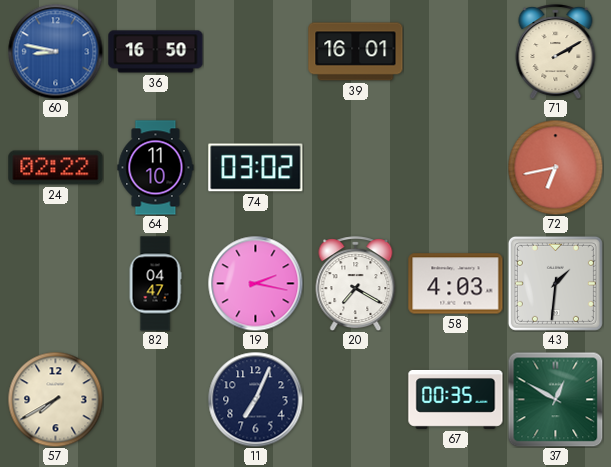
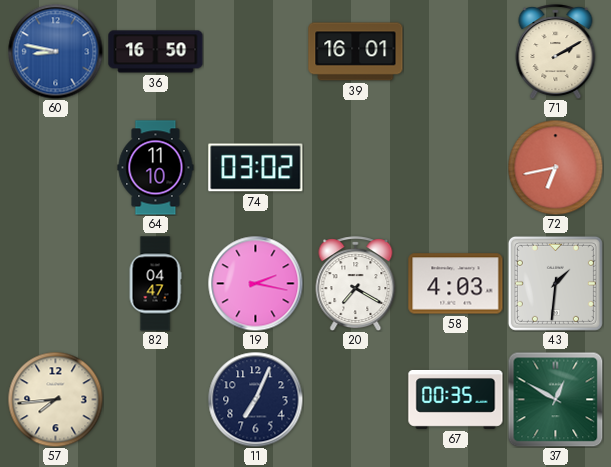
24: 02:22 -> none
57: 7:40 -> 7:44
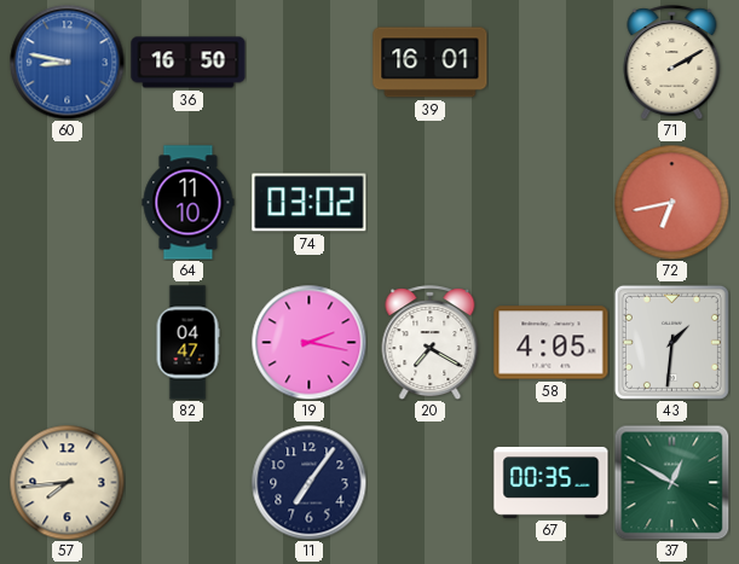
58: 4:03 -> 4:05
11: 7:04 -> 7:06
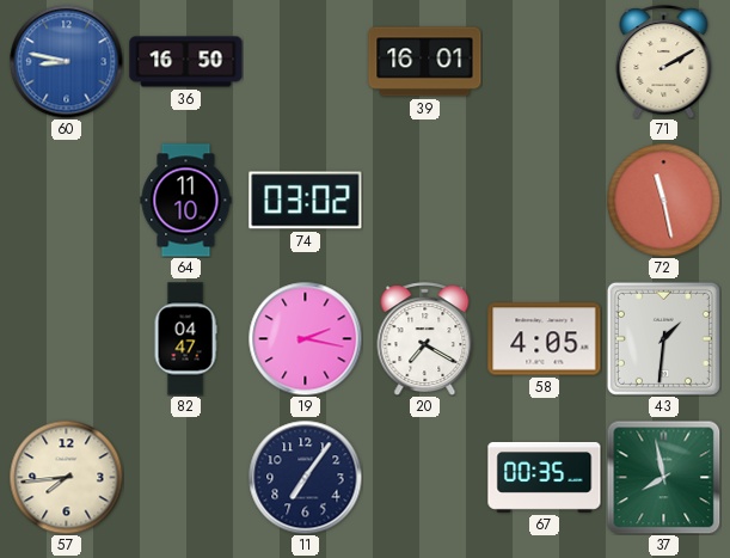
72: 6:43 -> 11:28
37: 12:50 -> 7:58
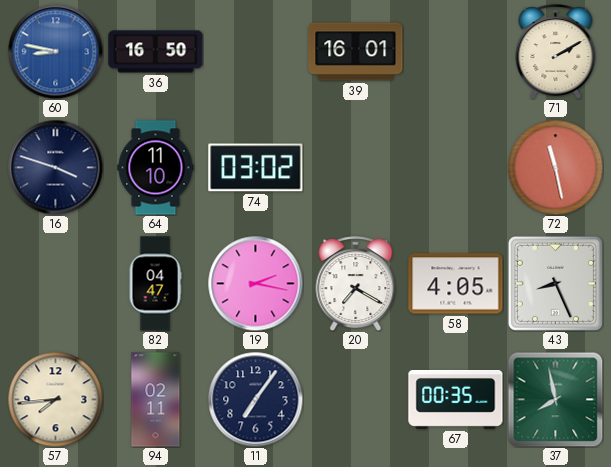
16: none -> 3:48
43: 1:31 -> 8:26
94: none -> 02:11
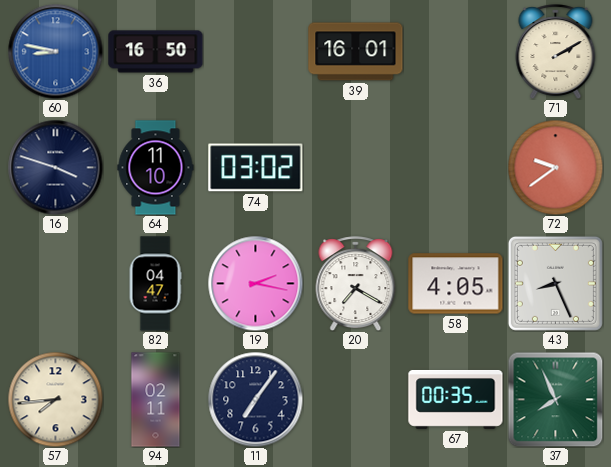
72: 11:28 -> 9:39
37: 7:58 -> 7:56
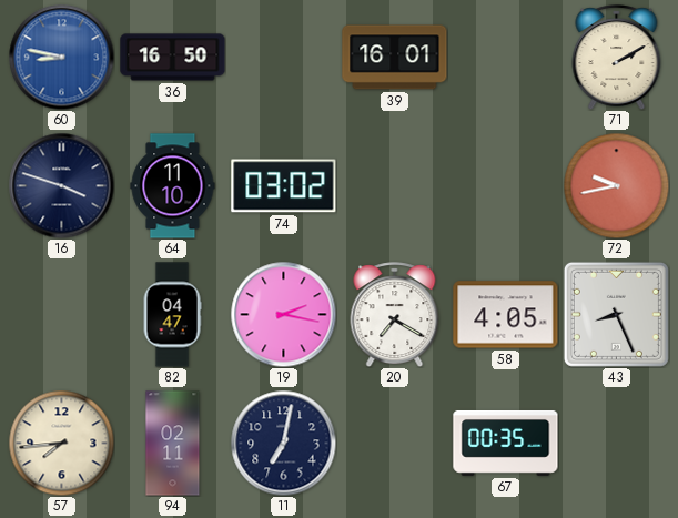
72: 9:39 -> 9:43
11: 7:06 -> 7:02
37: 7:56 -> none
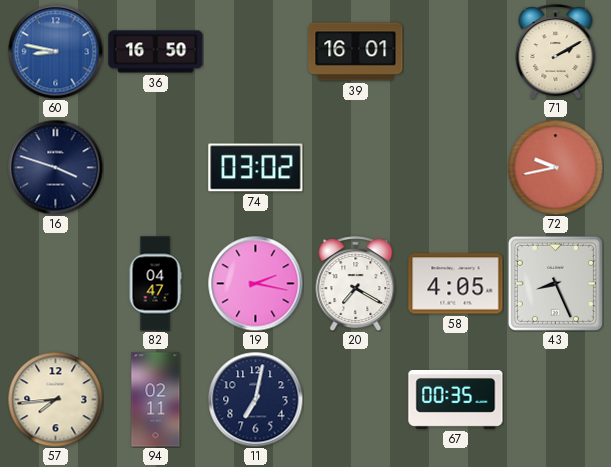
64: 11:10 -> none
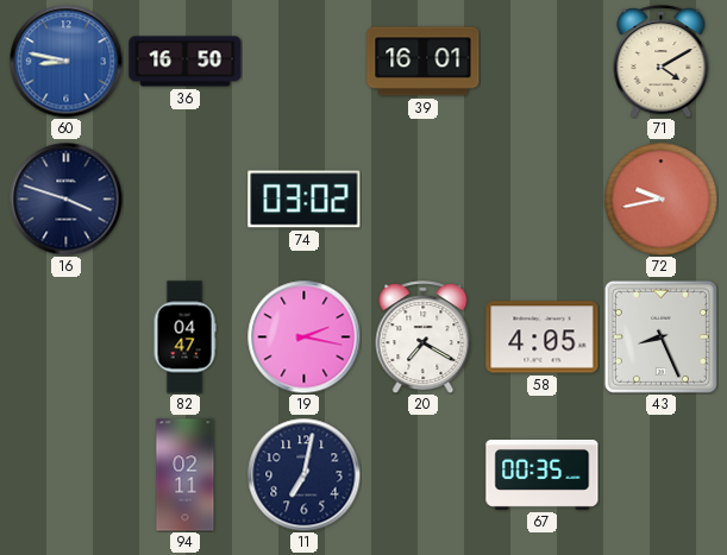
71: 2:10 -> 4:10
57: 7:44 -> none
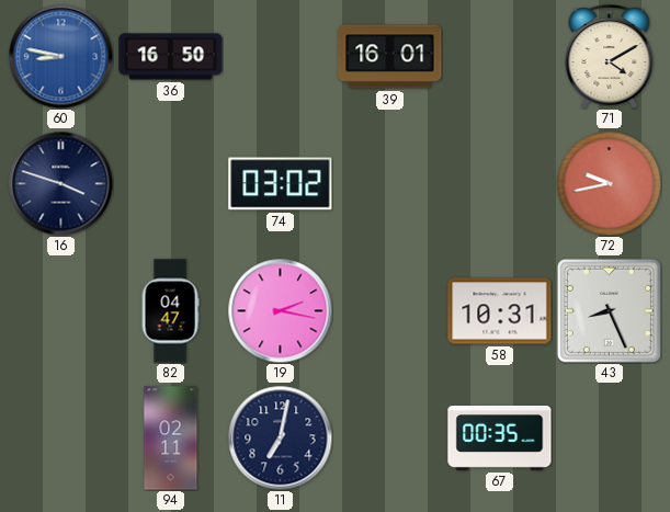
20: 7:20 -> none
58: 4:05 -> 10:31
